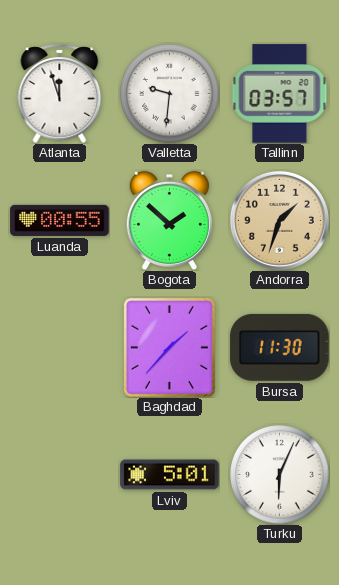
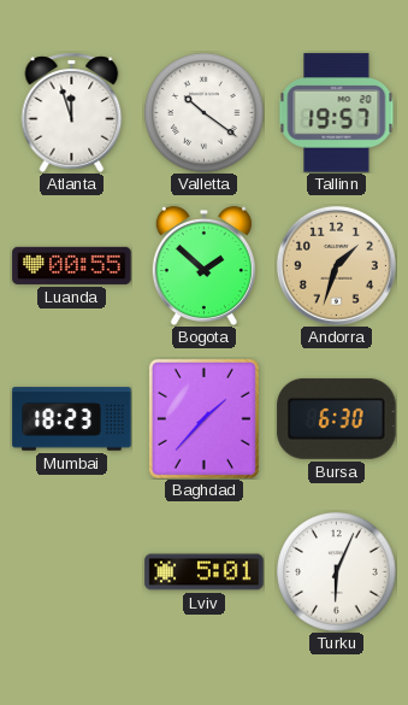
Valletta: 9:31 -> 10:21
Tallinn: 03:57 -> 19:57
Mumbai: none -> 18:23
Bursa: 11:30 -> 6:30
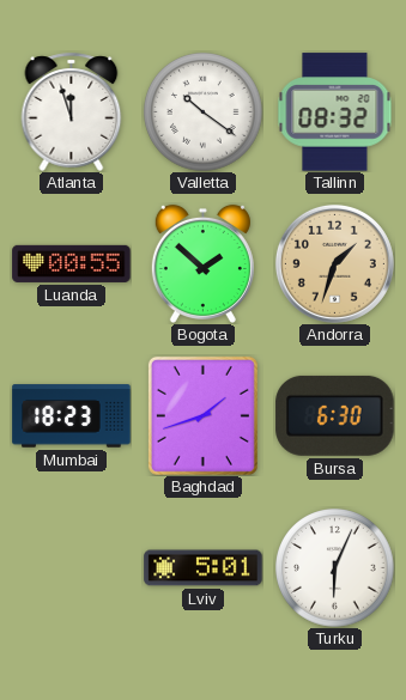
Tallinn: 19:57 -> 08:32
Baghdad: 1:37 -> 1:42
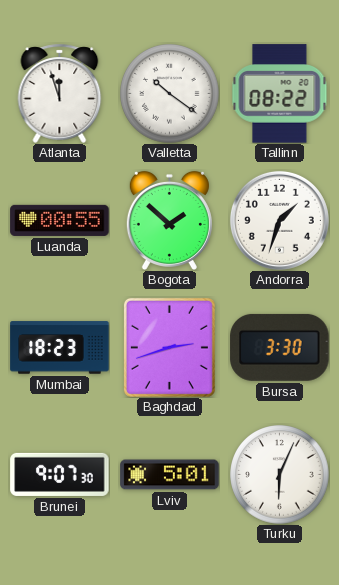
Tallinn: 08:32 -> 08:22
Andorra dial: champagne -> white
Baghdad: 1:42 -> 2:42
Bursa: 6:30 -> 3:30
Brunei: none -> 9:07
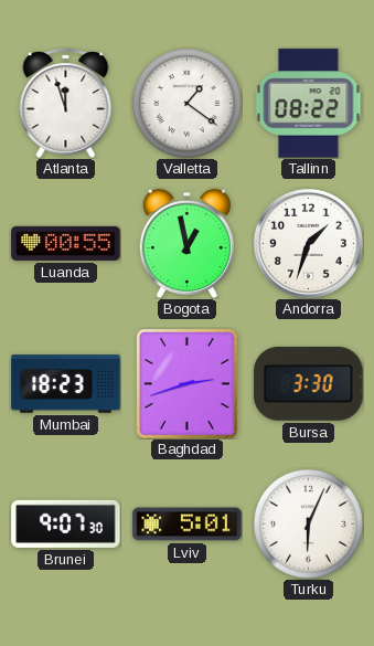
Valletta: 10:21 -> 1:21
Bogota: 1:52 -> 12:58
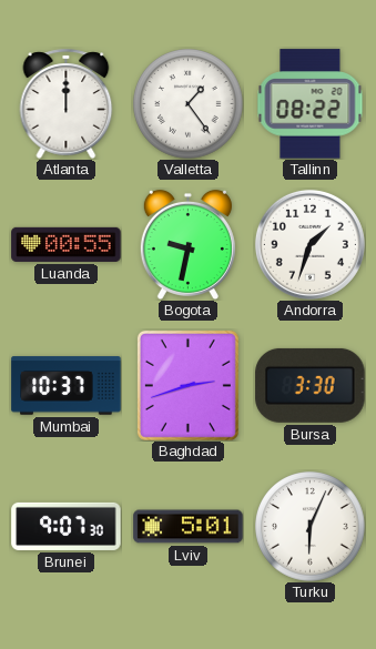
Atlanta: 11:57 -> 12:00
Valletta: 1:21 -> 1:24
Bogota: 12:58 -> 9:32
Mumbai: 18:23 -> 10:37
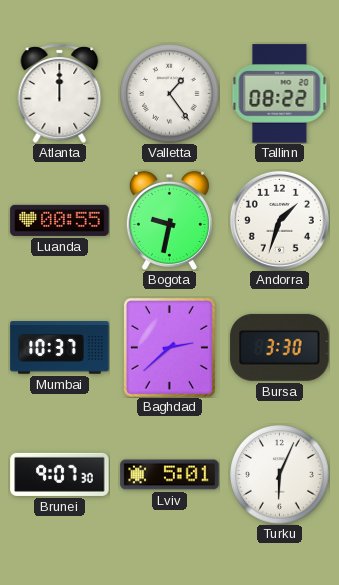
Baghdad: 2:42 -> 2:38
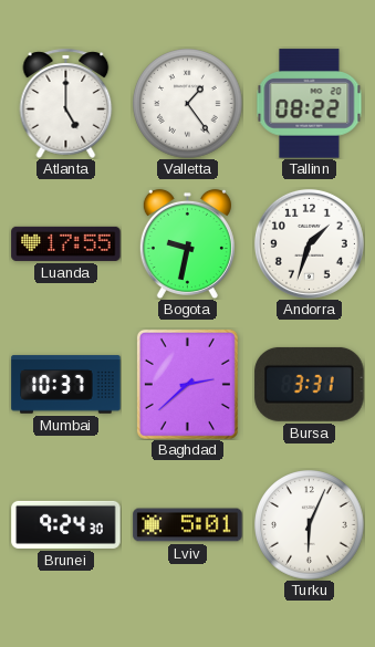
Atlanta: 12:00 -> 5:00
Luanda: 00:55 -> 17:55
Bursa: 3:30 -> 3:31
Brunei: 9:07 -> 9:24
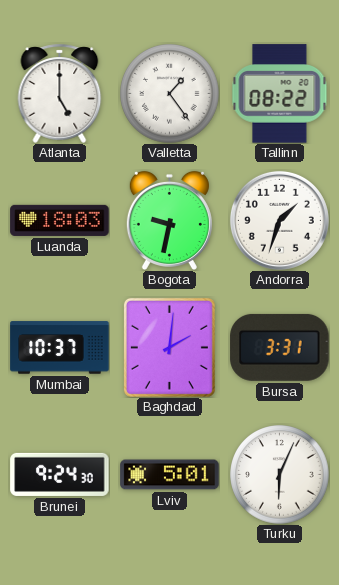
Luanda: 17:55 -> 18:03
Baghdad: 2:38 -> 2:01
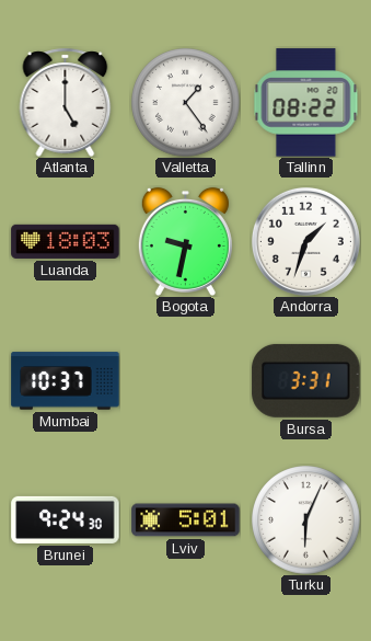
Baghdad: 2:01 -> none
